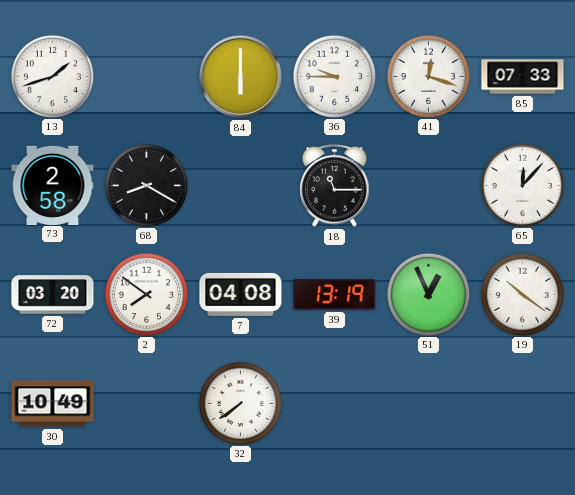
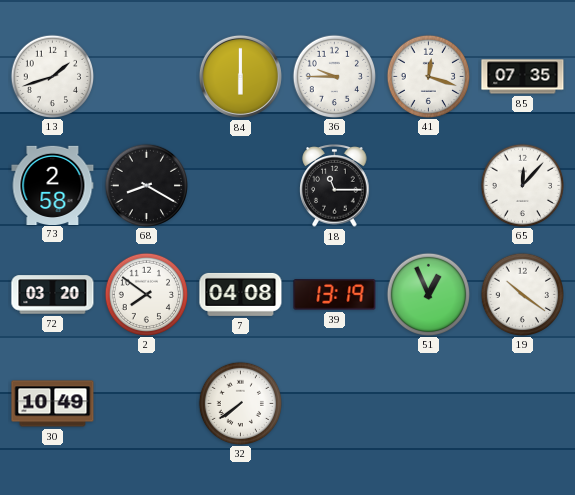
85: 07:33 -> 07:35
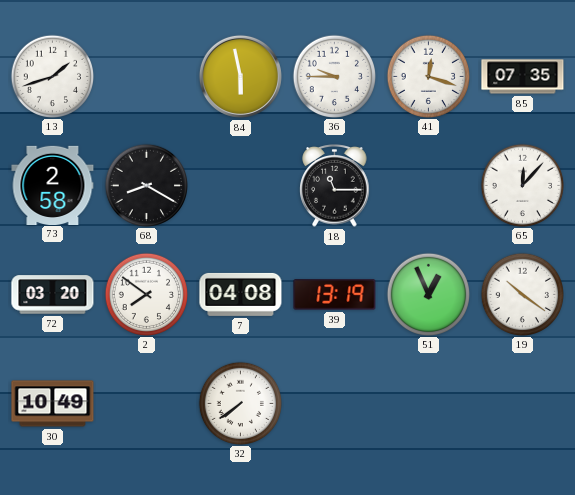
84: 6:00 -> 5:58
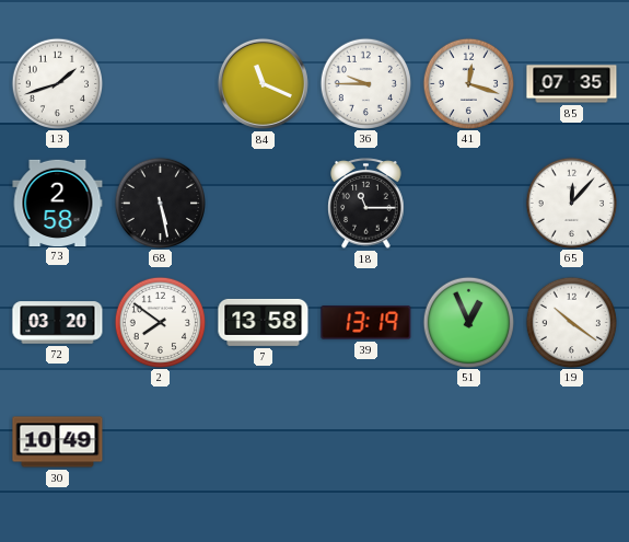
84: 5:58 -> 11:19
68: 8:20 -> 5:28
7: 04:08 -> 13:58
32: 7:39 -> none
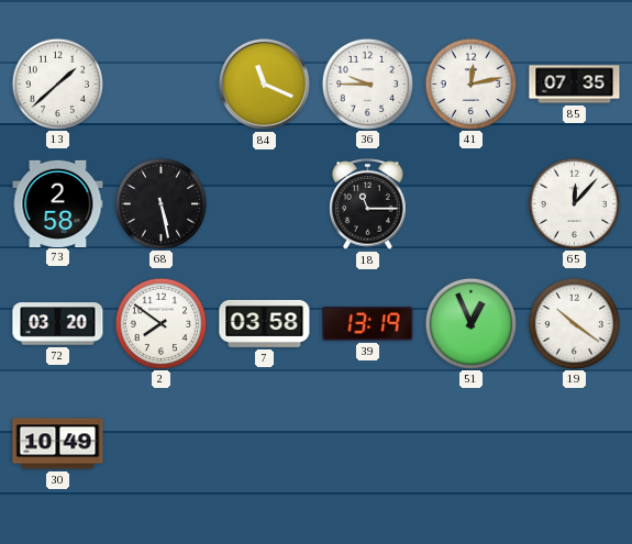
13: 1:42 -> 1:38
41: 12:18 -> 12:13
7: 13:58 -> 03:58
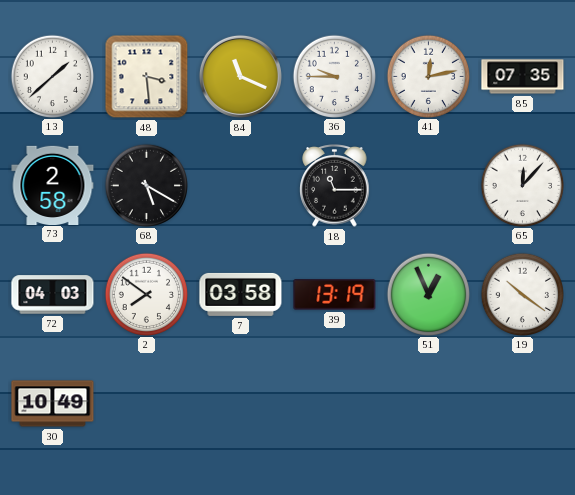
48: none -> 3:29
68: 5:28 -> 5:20
72: 03:20 -> 04:03
